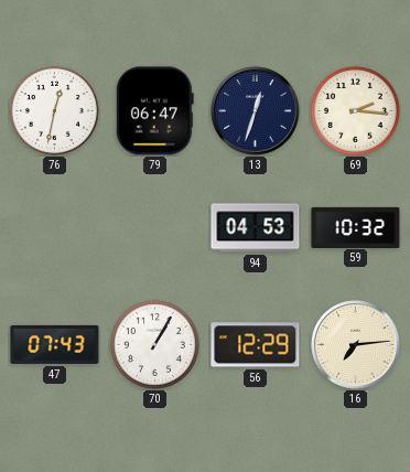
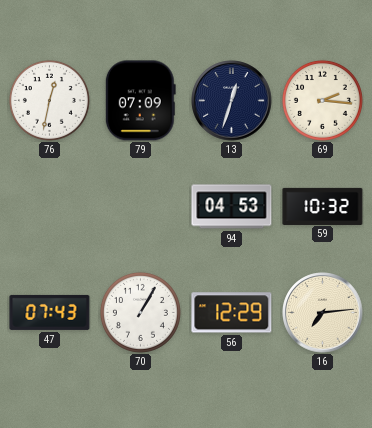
79: 06:47 -> 07:09
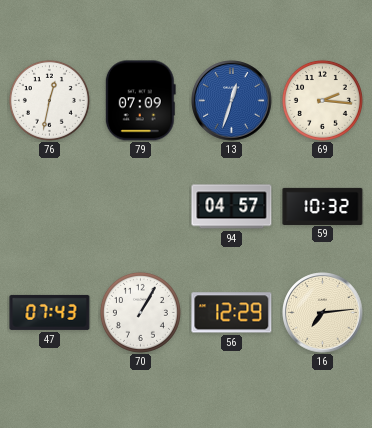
13 dial: navy -> blue
94: 04:53 -> 04:57
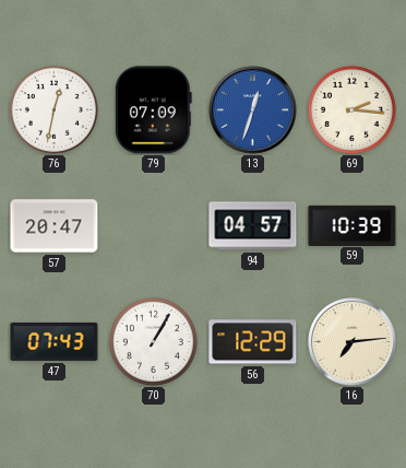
57: none -> 20:47
59: 10:32 -> 10:39
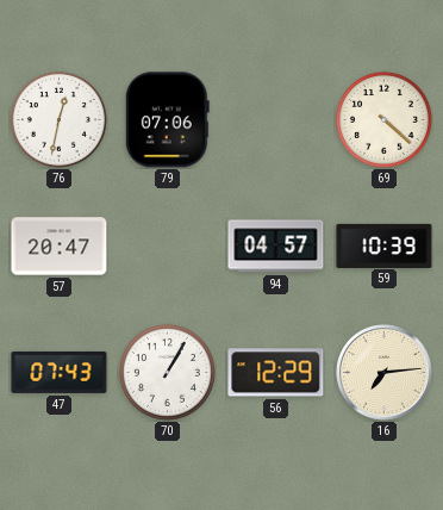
79: 07:09 -> 07:06
13: 12:33 -> none
69: 2:16 -> 4:22
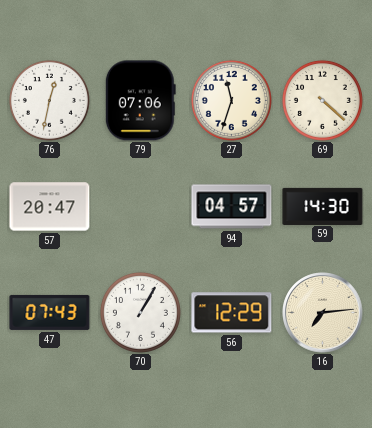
27: none -> 11:33
59: 10:39 -> 14:30
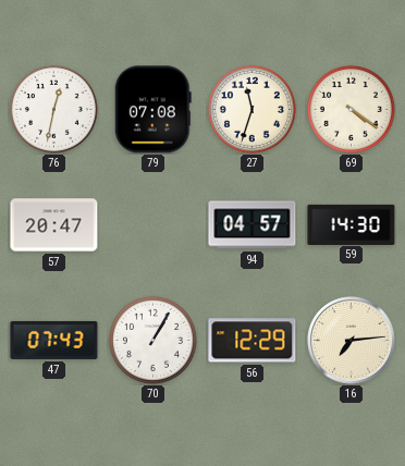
79: 07:06 -> 07:08
69: 4:22 -> 4:21
